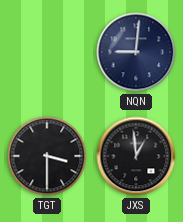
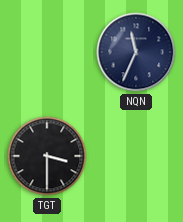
NQN: 9:01 -> 11:34
JXS: 12:59 -> none
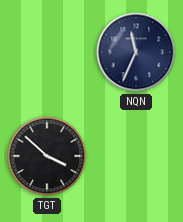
TGT: 3:30 -> 3:52
